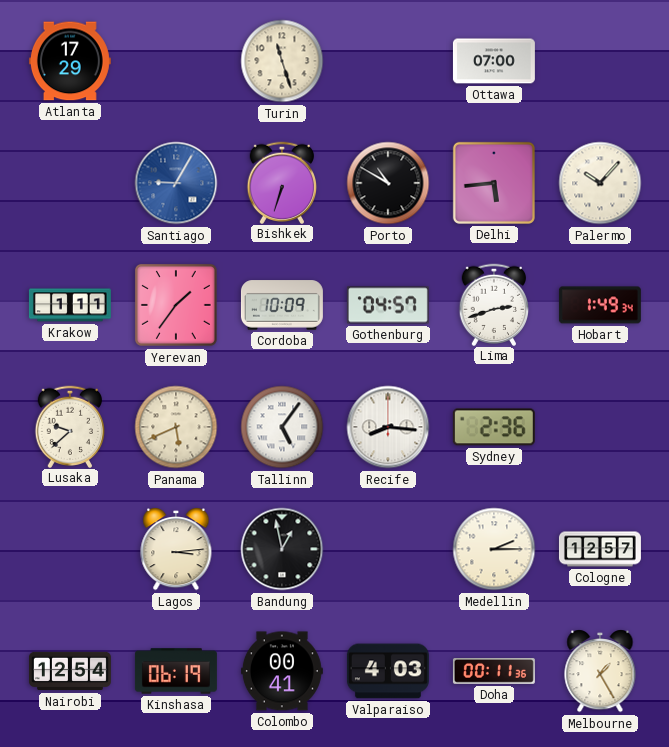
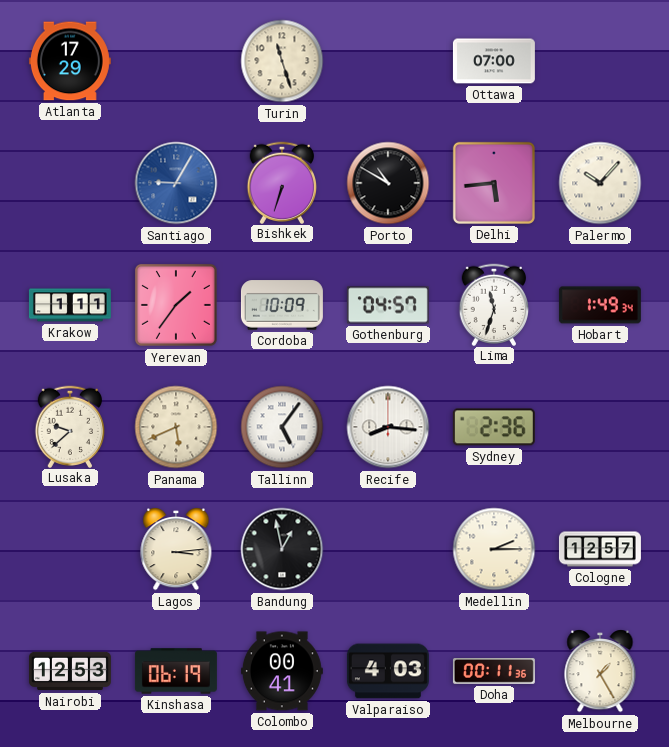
Lima: 2:42 -> 11:33
Nairobi: 12:54 -> 12:53
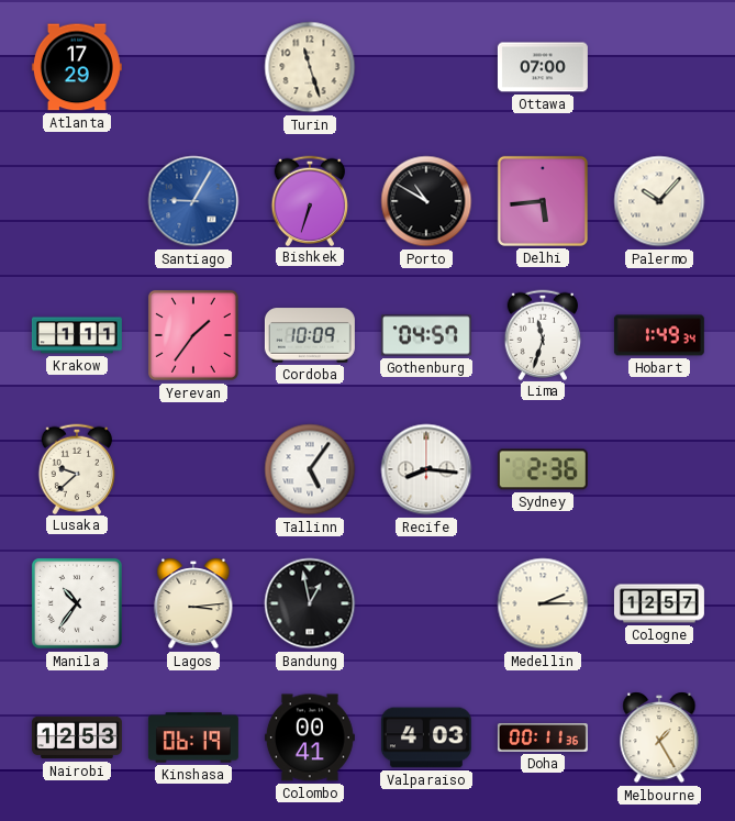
Panama: 5:41 -> none
Manila: none -> 10:36
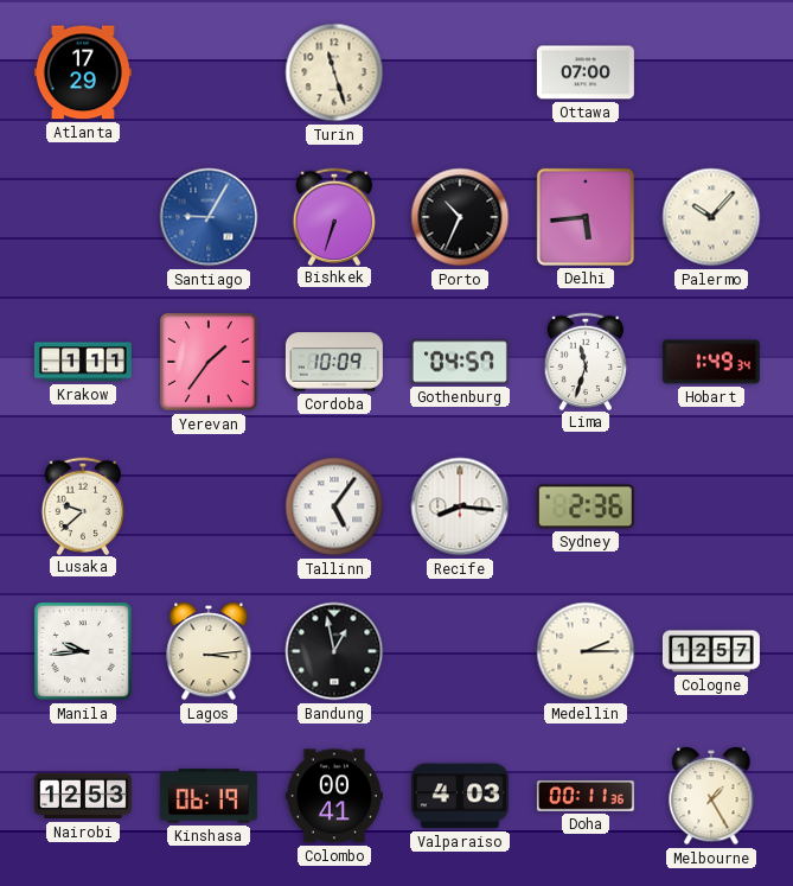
Porto: 10:50 -> 10:34
Manila: 10:36 -> 9:44
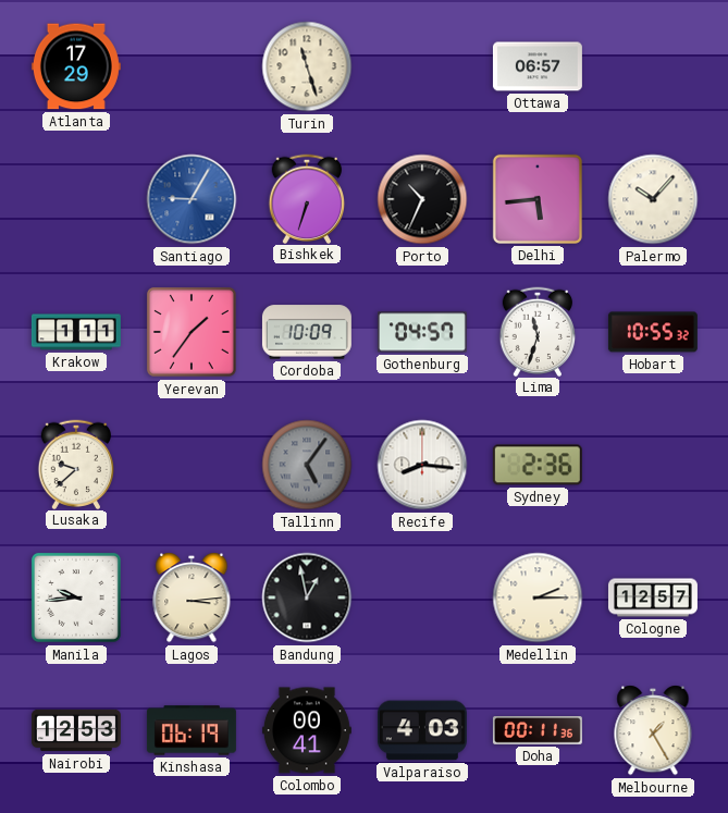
Ottawa: 07:00 -> 06:57
Hobart: 1:49 -> 10:55
Tallinn dial: white -> grey
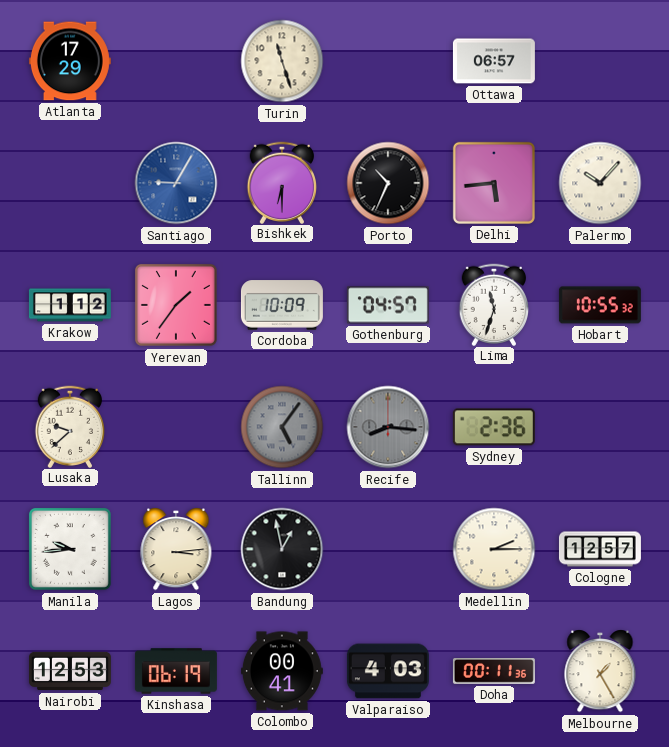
Bishkek: 6:33 -> 6:30
Krakow: 1:11 -> 1:12
Recife dial: white -> grey
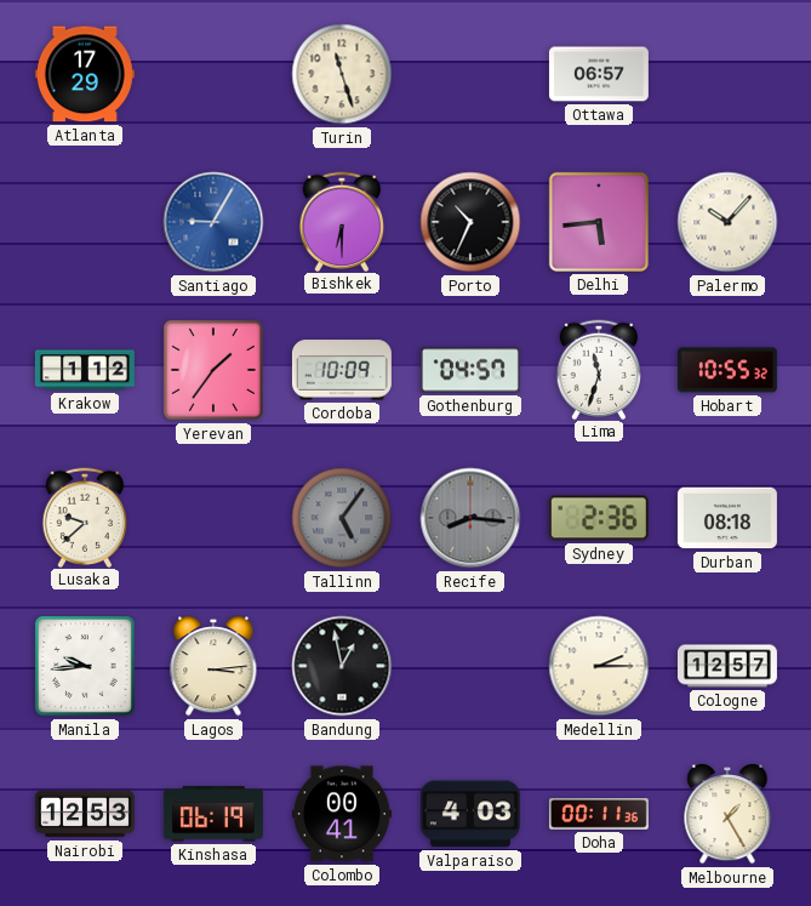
Durban: none -> 08:18
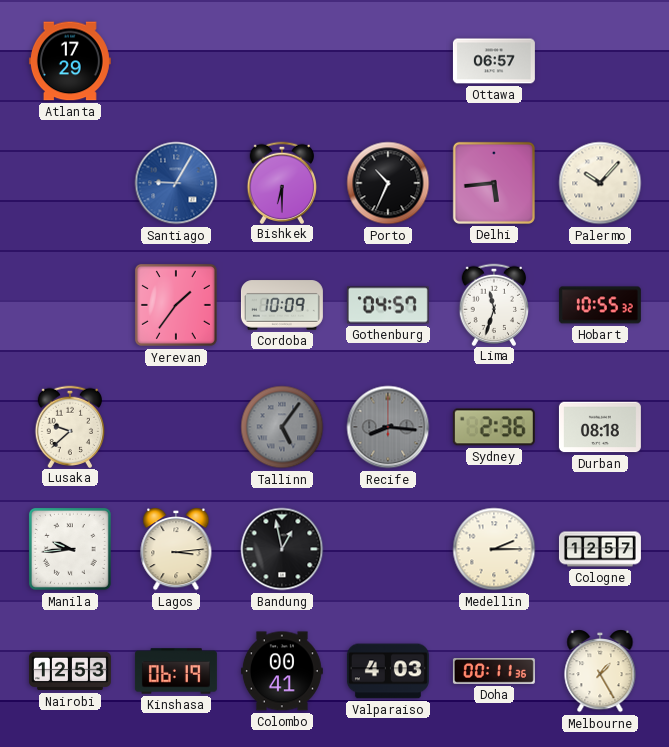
Turin: 11:27 -> none
Krakow: 1:12 -> none
